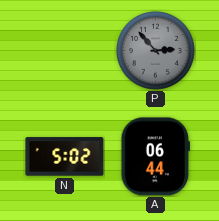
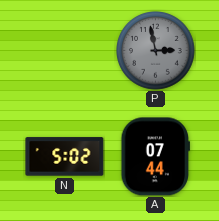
P: 2:53 -> 2:58
A: 06:44 -> 07:44
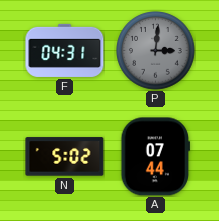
F: none -> 04:31
P: 2:58 -> 3:01
